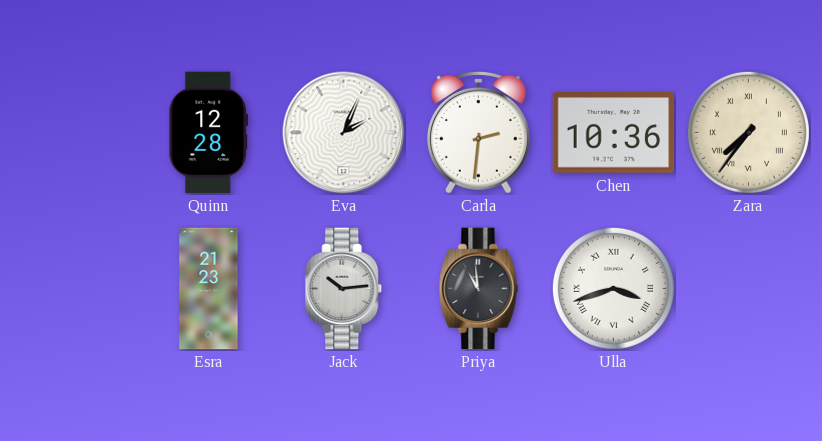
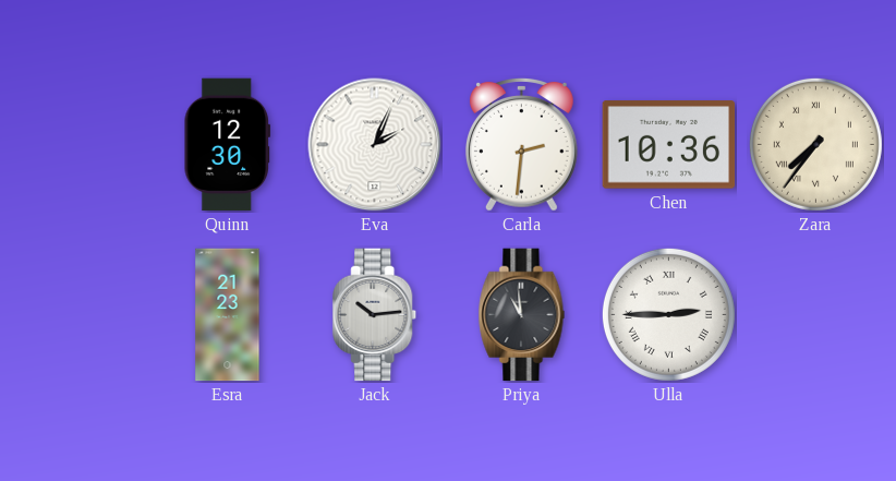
Quinn: 12:28 -> 12:30
Ulla: 3:42 -> 2:45
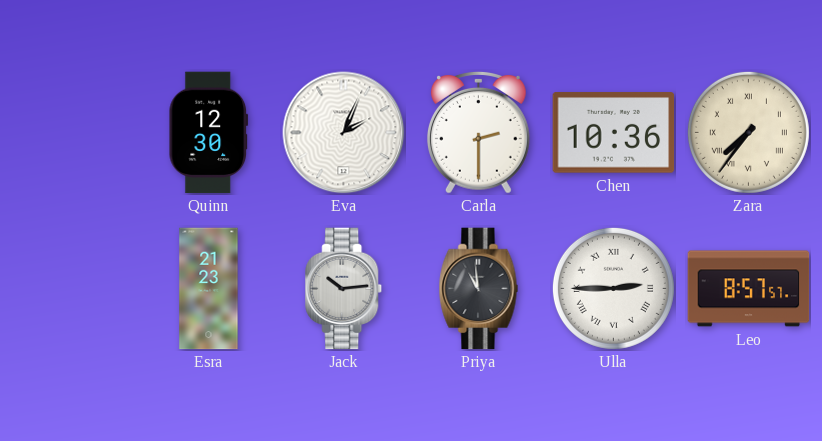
Carla: 2:31 -> 2:30
Leo: none -> 8:57
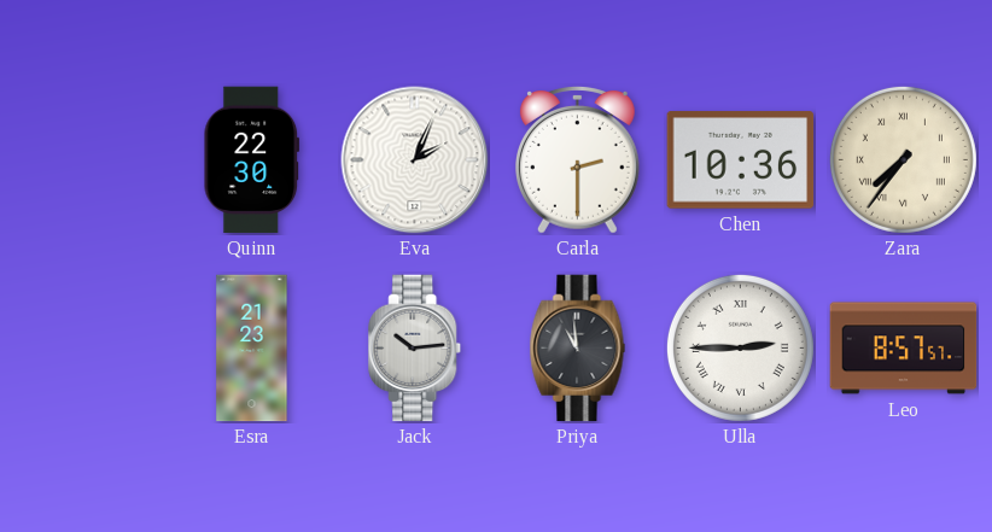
Quinn: 12:30 -> 22:30
